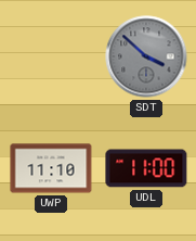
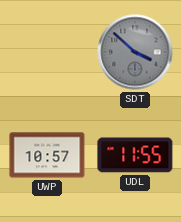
UWP: 11:10 -> 10:57
UDL: 11:00 -> 11:55
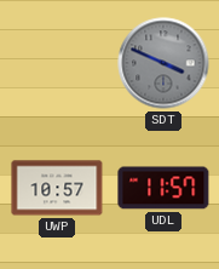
SDT: 3:52 -> 3:49
UDL: 11:55 -> 11:57
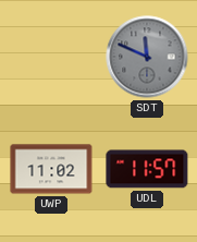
SDT: 3:49 -> 11:49
UWP: 10:57 -> 11:02
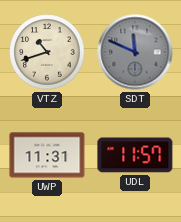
VTZ: none -> 10:42
UWP: 11:02 -> 11:31
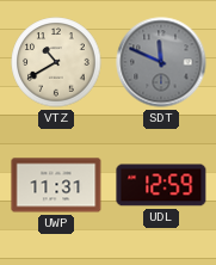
VTZ: 10:42 -> 10:40
UDL: 11:57 -> 12:59
